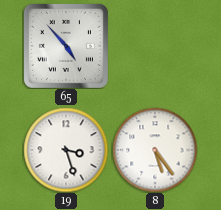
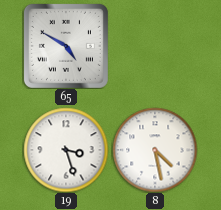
65: 4:53 -> 4:50
8: 5:24 -> 4:28
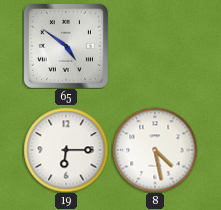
65: 4:50 -> 4:51
19: 3:27 -> 6:15
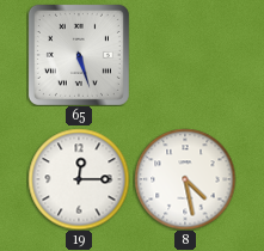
65: 4:51 -> 5:27
19: 6:15 -> 12:15
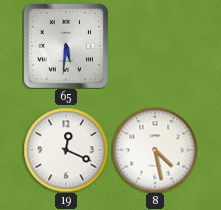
65: 5:27 -> 5:31
19: 12:15 -> 12:19
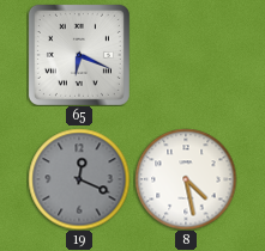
65: 5:31 -> 6:19
19 dial: white -> grey
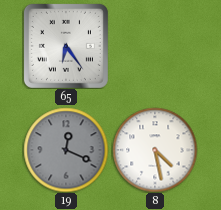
65: 6:19 -> 6:24
